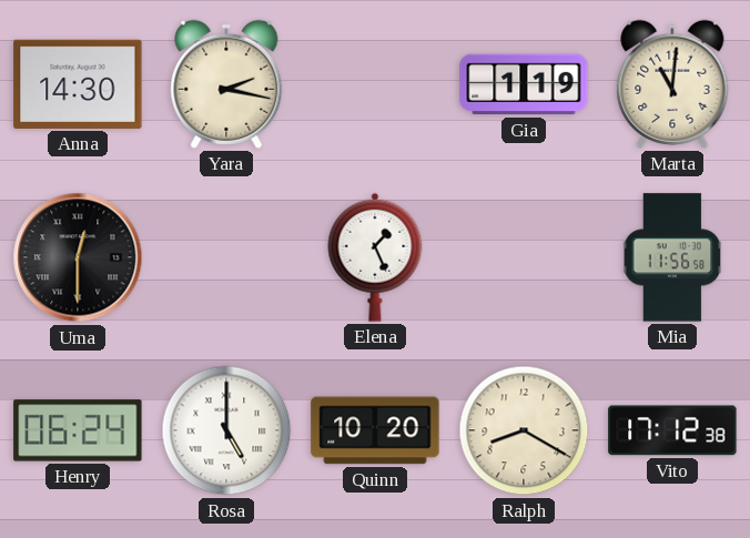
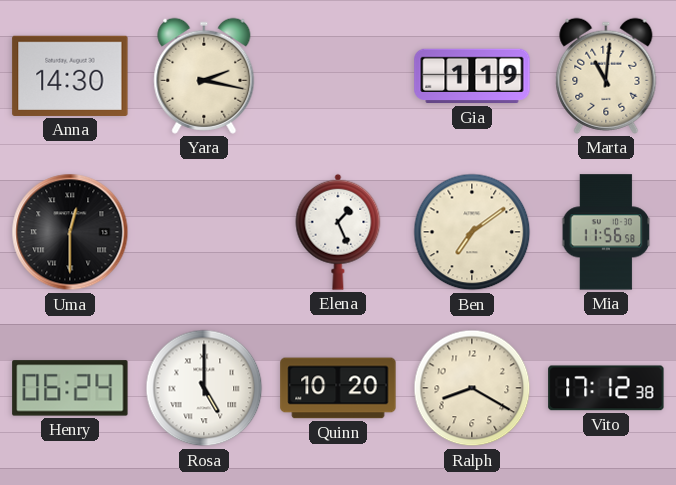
Ben: none -> 7:09
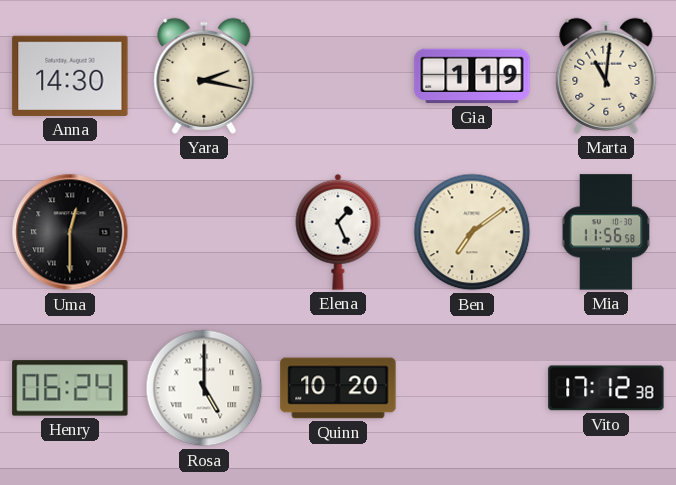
Ralph: 8:20 -> none
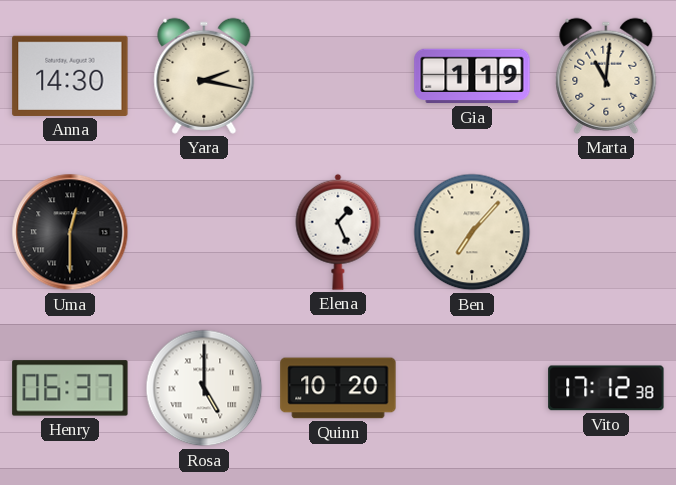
Ben: 7:09 -> 7:07
Mia: 11:56 -> none
Henry: 06:24 -> 06:37
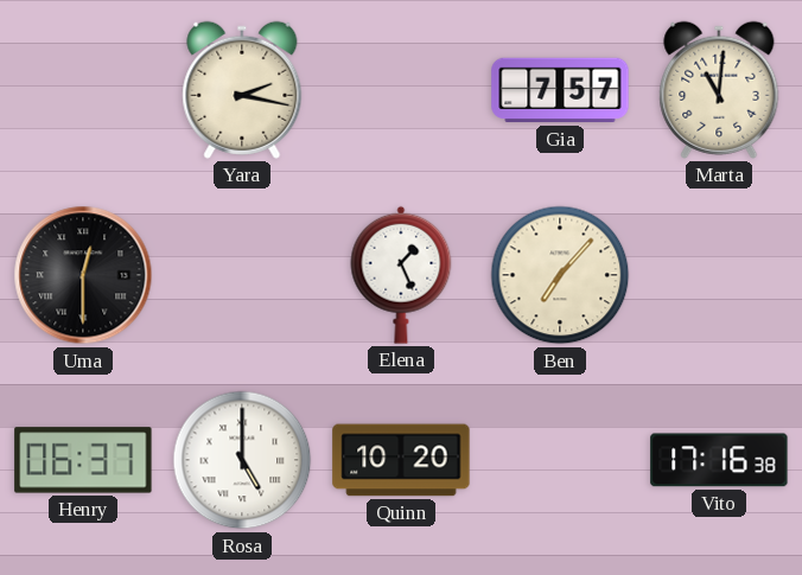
Anna: 14:30 -> none
Gia: 1:19 -> 7:57
Vito: 17:12 -> 17:16
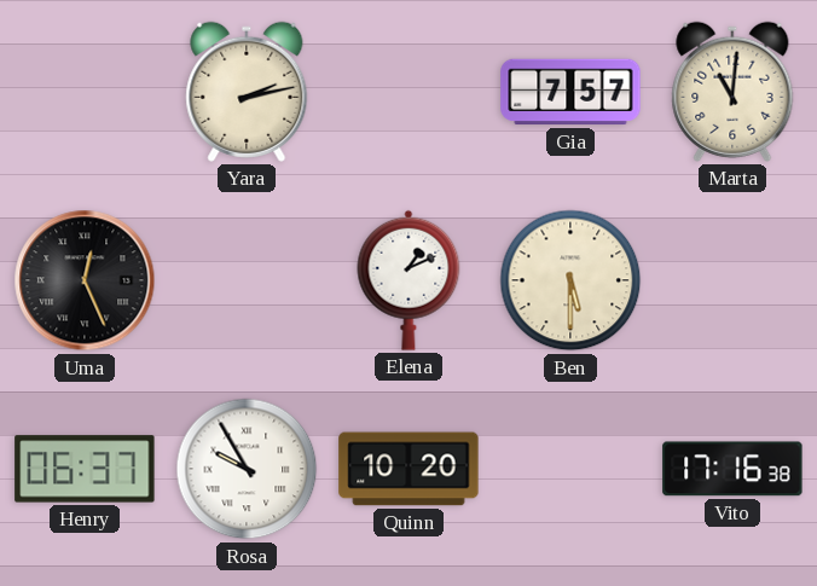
Yara: 2:17 -> 2:13
Uma: 12:30 -> 12:26
Elena: 1:26 -> 1:11
Ben: 7:07 -> 5:30
Rosa: 5:00 -> 9:55
